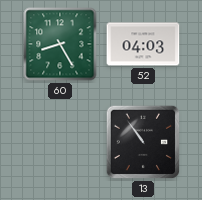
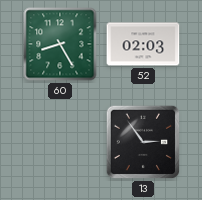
52: 04:03 -> 02:03
13: 10:54 -> 2:54
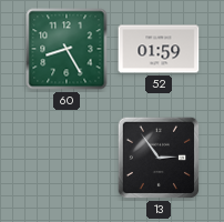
52: 02:03 -> 01:59
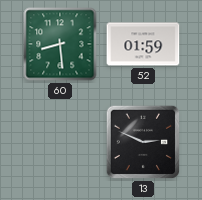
60: 8:25 -> 8:29
13: 2:54 -> 2:49
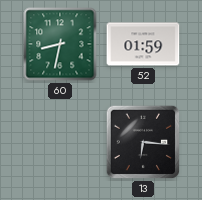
60: 8:29 -> 8:32
13: 2:49 -> 6:16
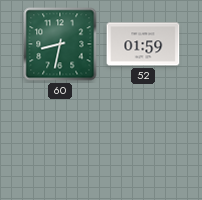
13: 6:16 -> none
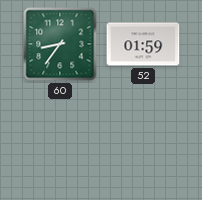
60: 8:32 -> 8:36
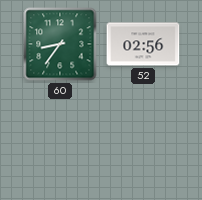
52: 01:59 -> 02:56
